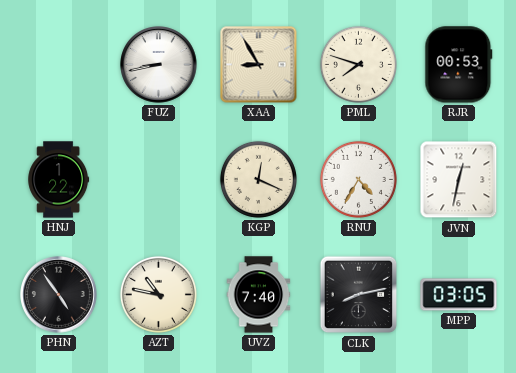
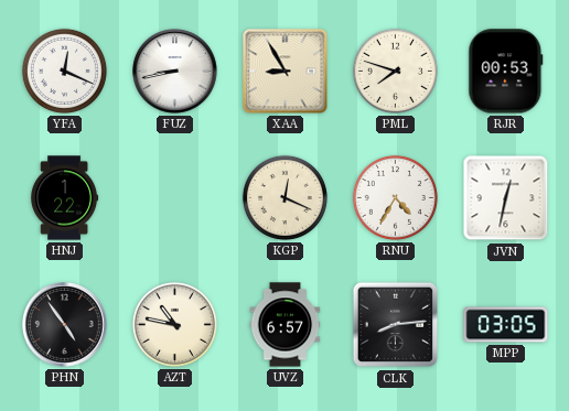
YFA: none -> 12:19
UVZ: 7:40 -> 6:57
CLK: 8:13 -> 8:14
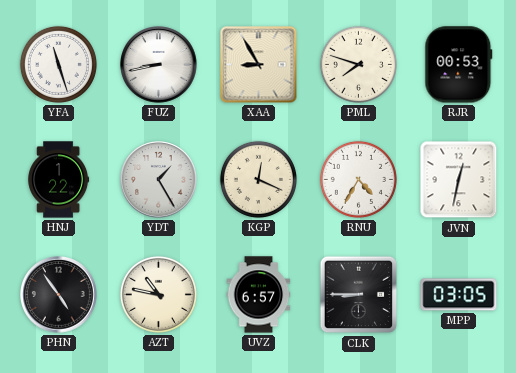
YFA: 12:19 -> 11:27
YDT: none -> 1:25
CLK: 8:14 -> 8:45
